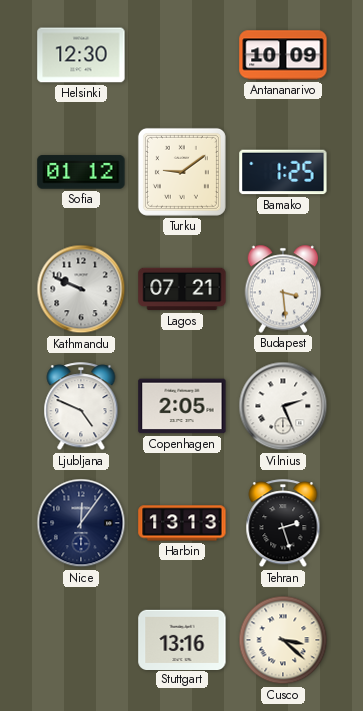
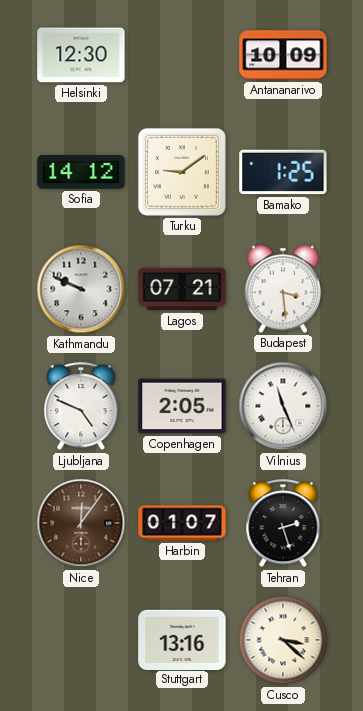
Sofia: 01:12 -> 14:12
Vilnius: 2:26 -> 11:26
Nice dial: navy -> brown
Harbin: 13:13 -> 01:07
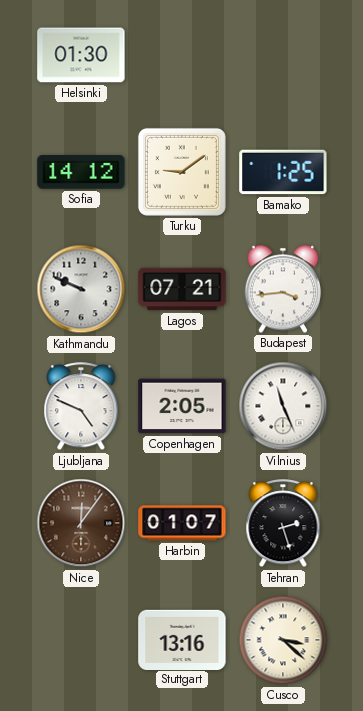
Helsinki: 12:30 -> 01:30
Antananarivo: 10:09 -> none
Budapest: 3:29 -> 3:44
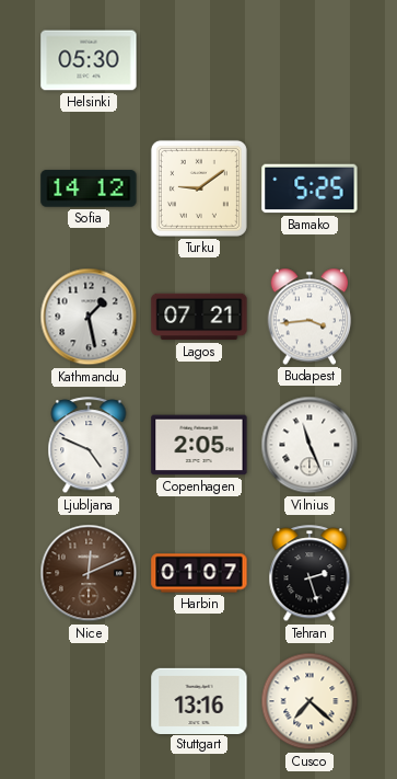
Helsinki: 01:30 -> 05:30
Bamako: 1:25 -> 5:25
Kathmandu: 9:49 -> 1:28
Nice: 12:06 -> 12:11
Cusco: 3:22 -> 7:22
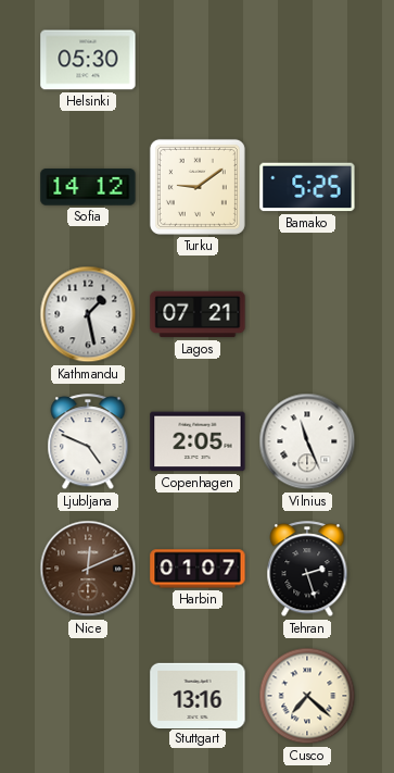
Budapest: 3:44 -> none
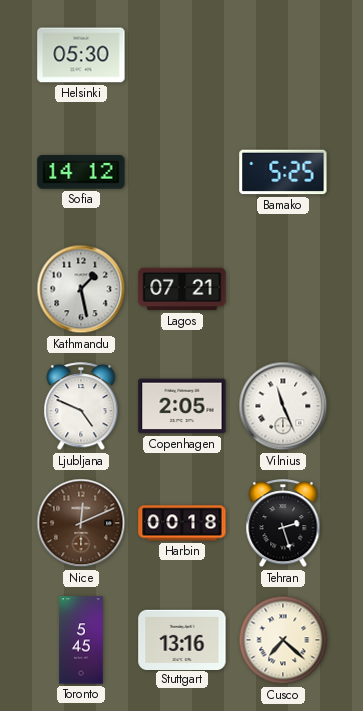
Turku: 9:09 -> none
Harbin: 01:07 -> 00:18
Toronto: none -> 5:45
